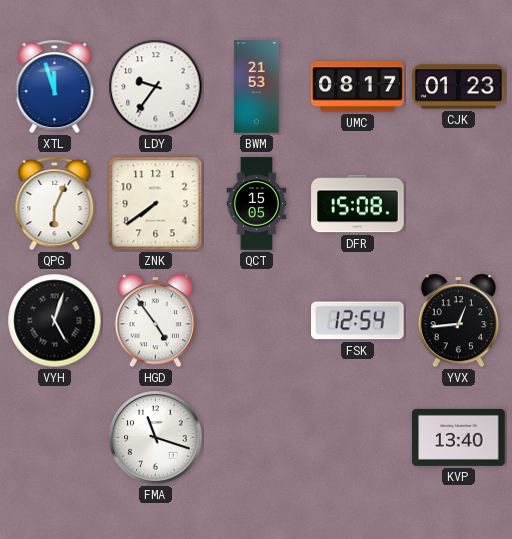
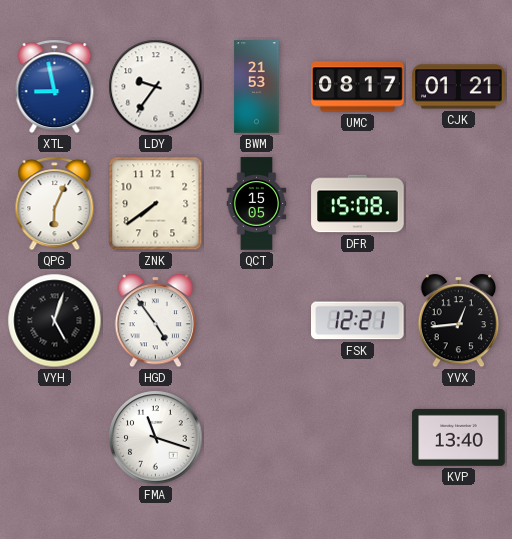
XTL: 11:57 -> 8:58
CJK: 01:23 -> 01:21
FSK: 12:54 -> 12:21
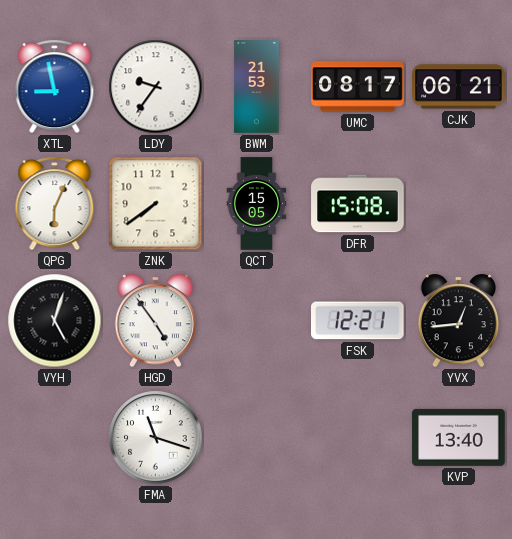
CJK: 01:21 -> 06:21
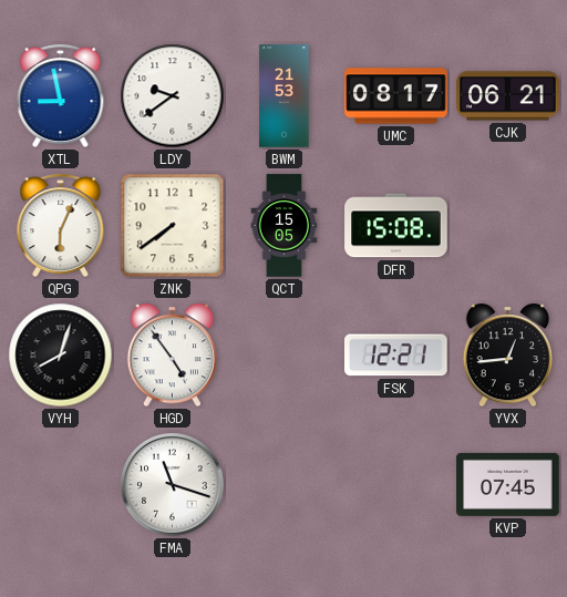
LDY: 9:36 -> 9:39
VYH: 5:03 -> 8:03
KVP: 13:40 -> 07:45
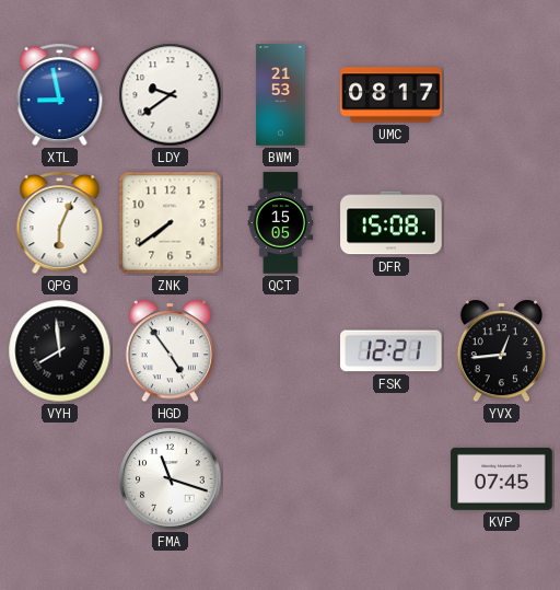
CJK: 06:21 -> none
VYH: 8:03 -> 7:59
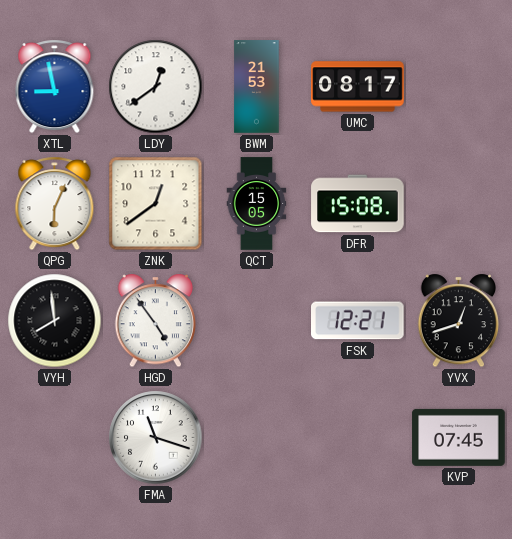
LDY: 9:39 -> 12:39
ZNK: 7:39 -> 12:39
YVX: 12:44 -> 12:42
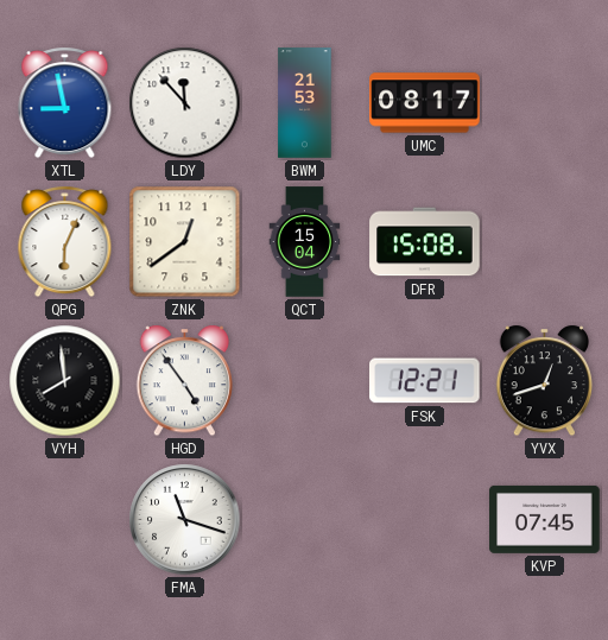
LDY: 12:39 -> 11:53
QCT: 15:05 -> 15:04
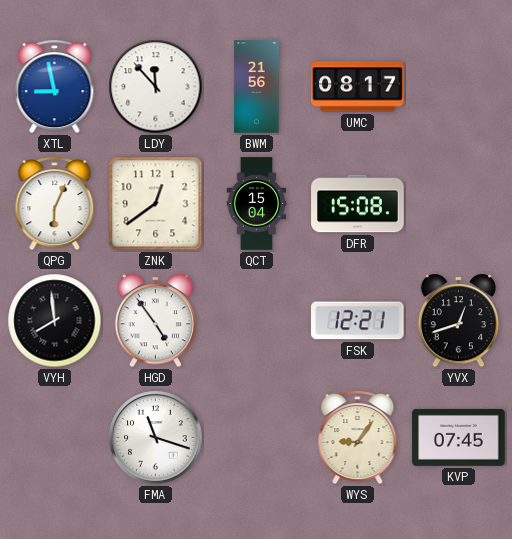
BWM: 21:53 -> 21:56
WYS: none -> 9:06
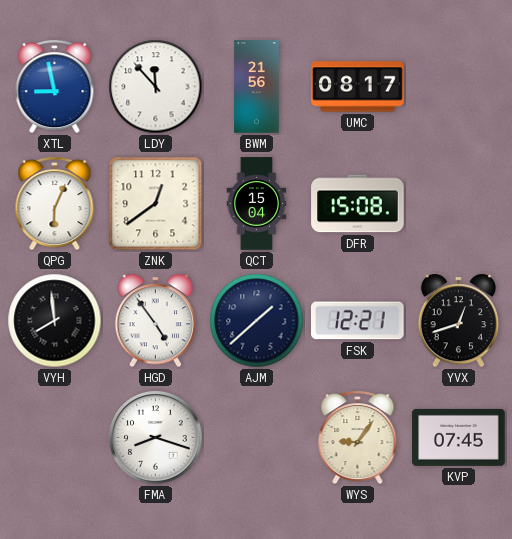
AJM: none -> 1:38
FMA: 11:18 -> 8:18
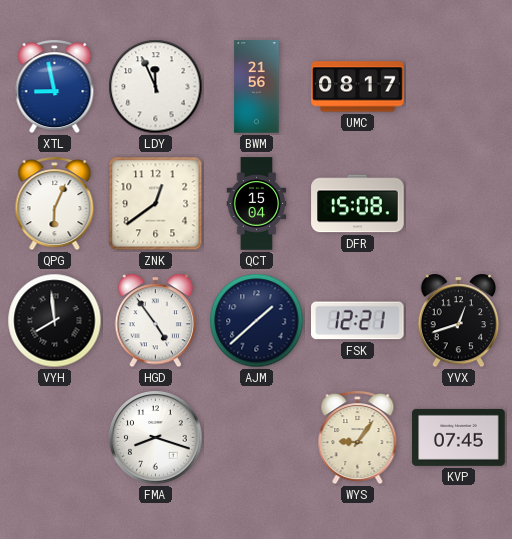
LDY: 11:53 -> 11:56
